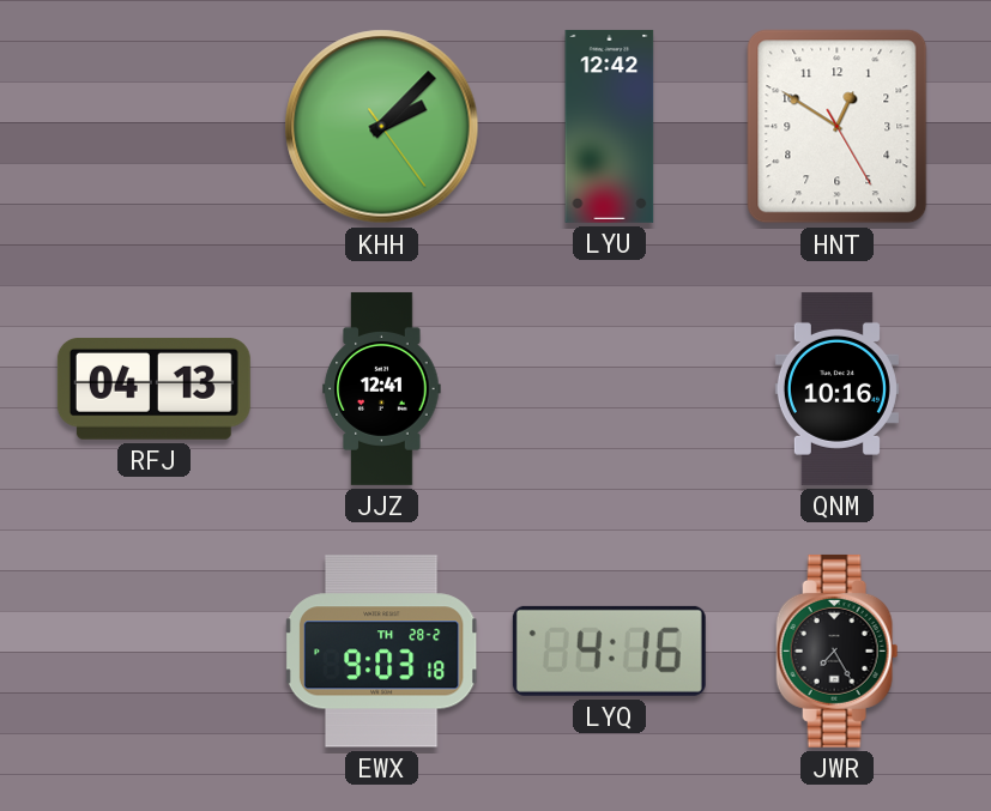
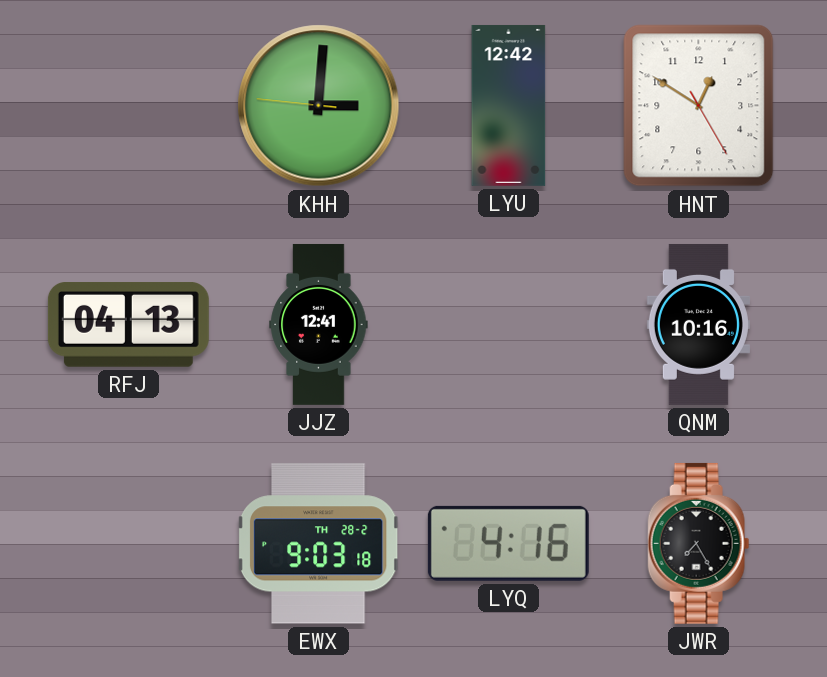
KHH: 2:07 -> 3:00
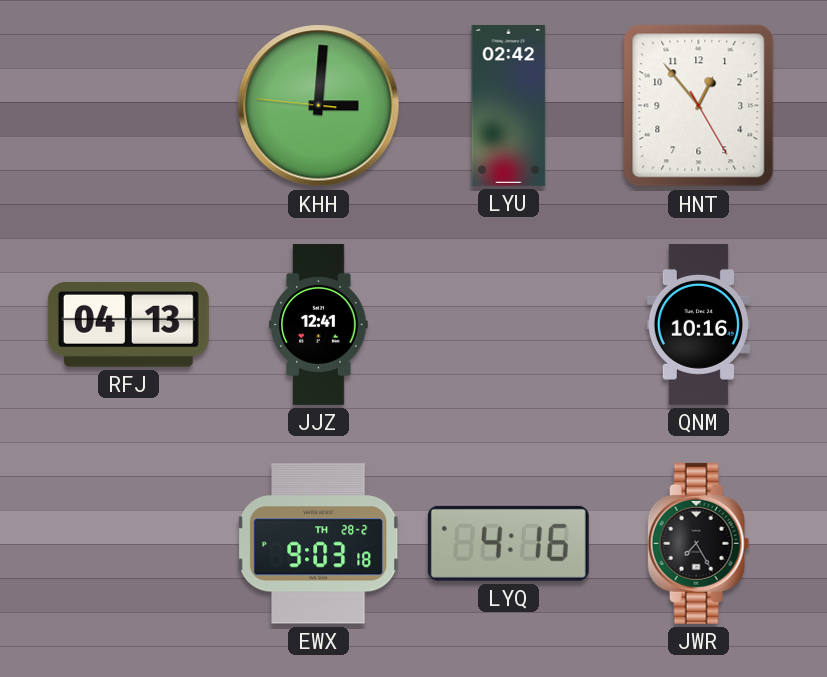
LYU: 12:42 -> 02:42
HNT: 12:50 -> 12:53
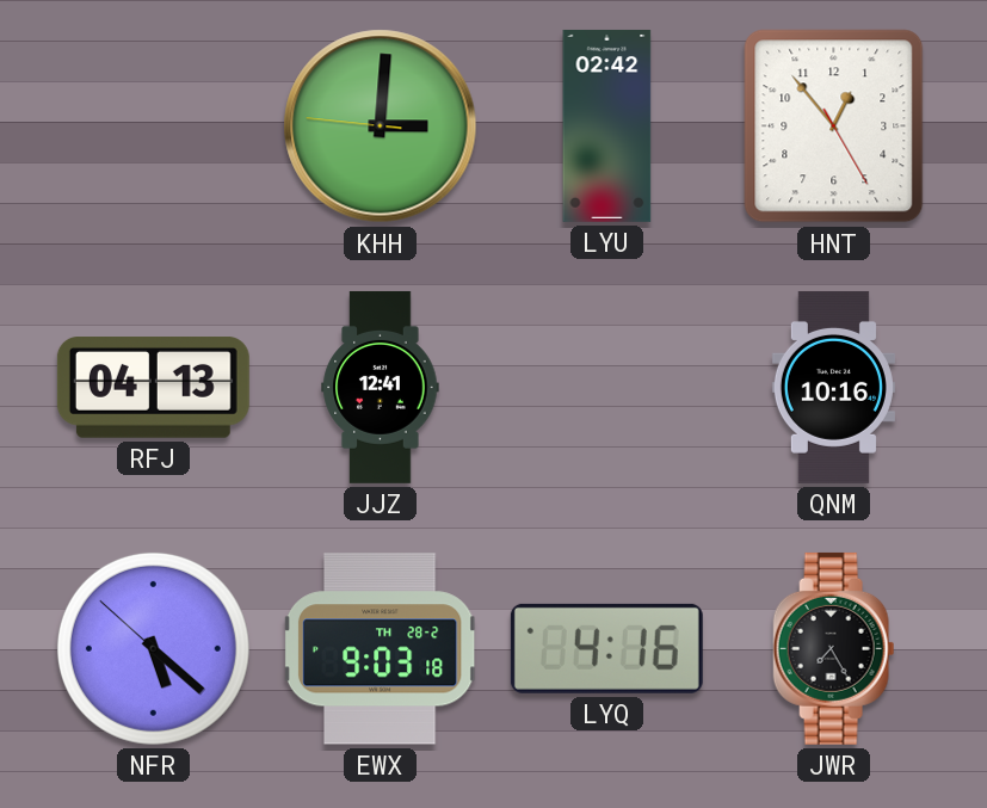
NFR: none -> 5:21
